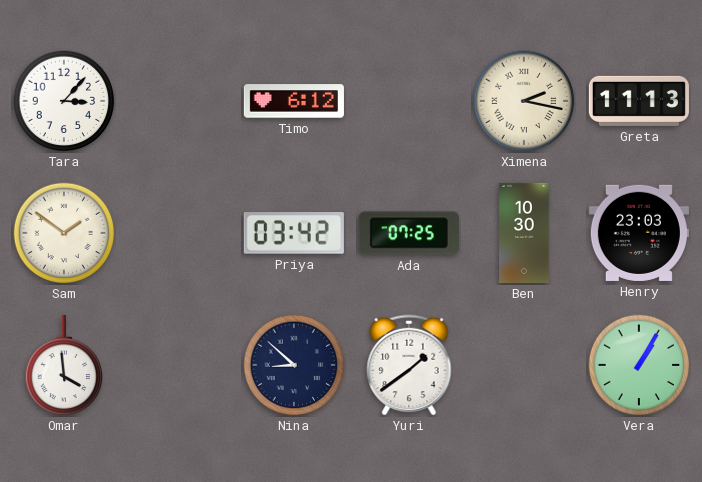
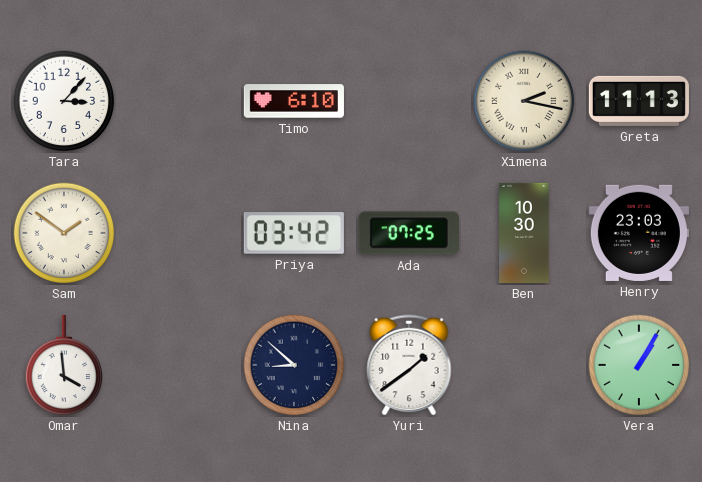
Timo: 6:12 -> 6:10
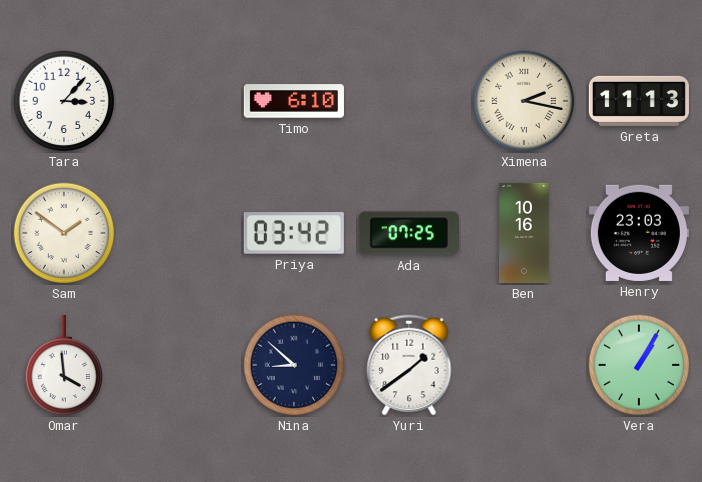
Ben: 10:30 -> 10:16
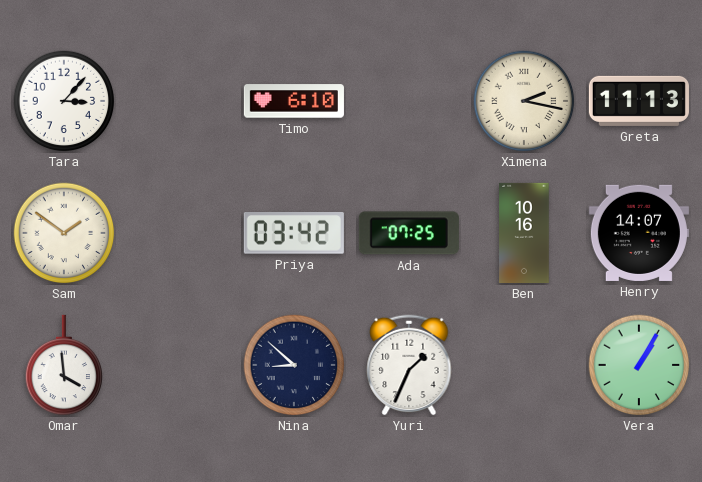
Henry: 23:03 -> 14:07
Yuri: 1:39 -> 1:34
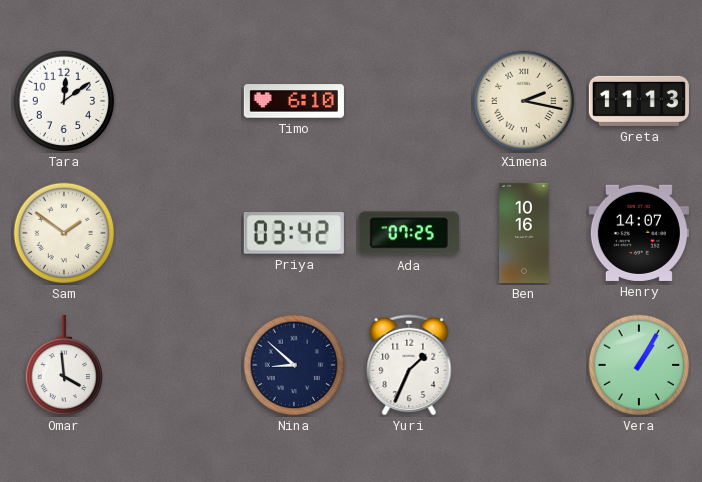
Tara: 3:07 -> 12:09
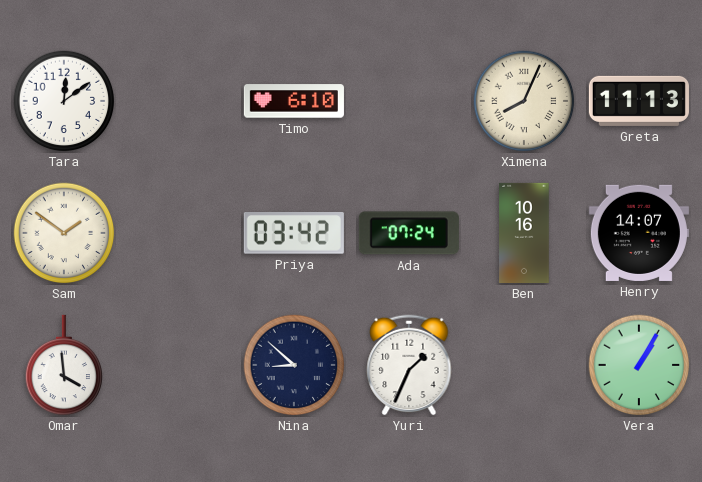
Ximena: 2:17 -> 8:04
Ada: 07:25 -> 07:24
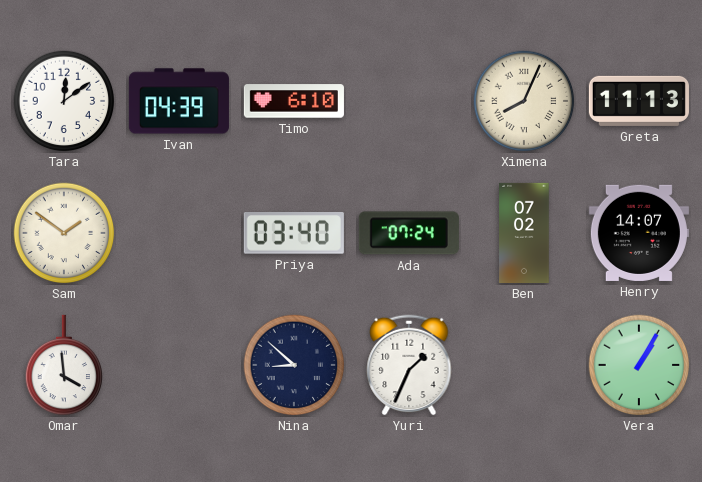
Ivan: none -> 04:39
Priya: 03:42 -> 03:40
Ben: 10:16 -> 07:02
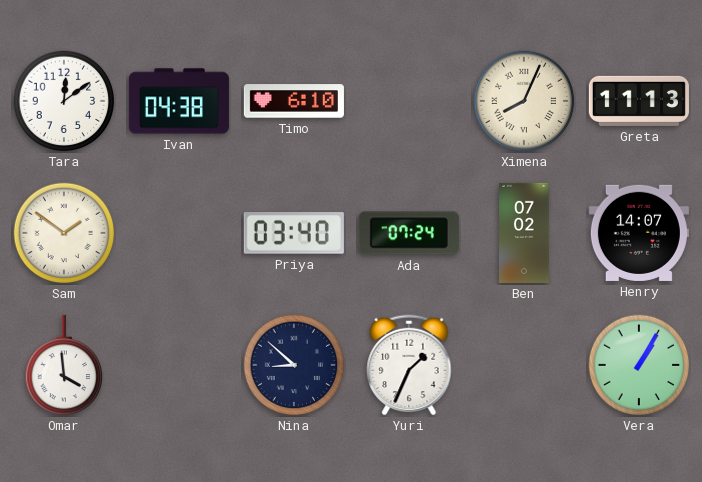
Ivan: 04:39 -> 04:38
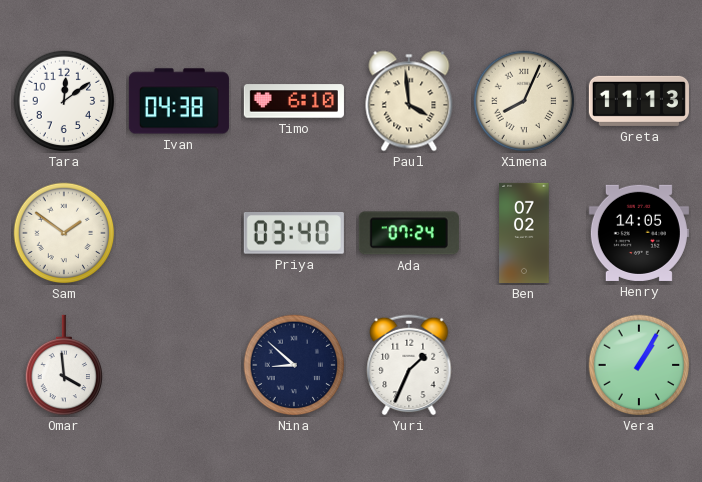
Paul: none -> 3:59
Henry: 14:07 -> 14:05
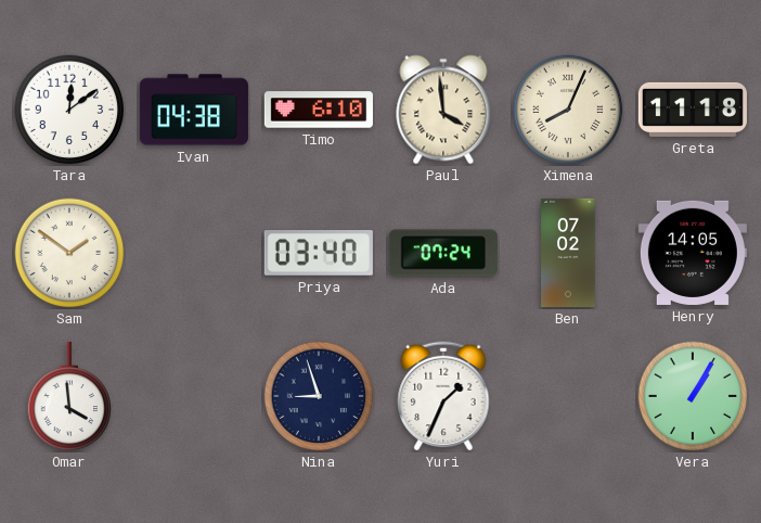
Greta: 11:13 -> 11:18
Nina: 8:52 -> 8:57
